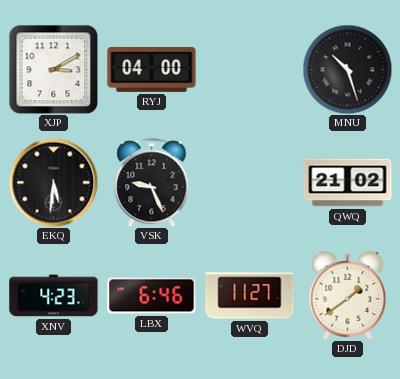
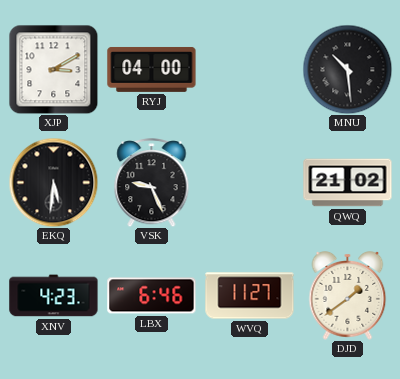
MNU: 10:27 -> 10:29
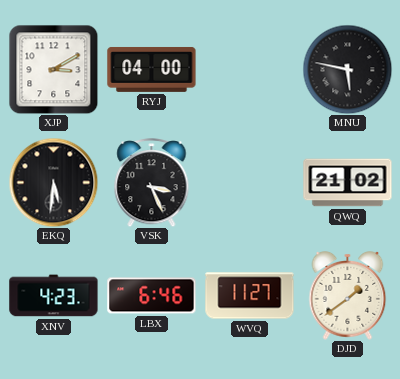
MNU: 10:29 -> 5:47
VSK: 9:26 -> 3:26
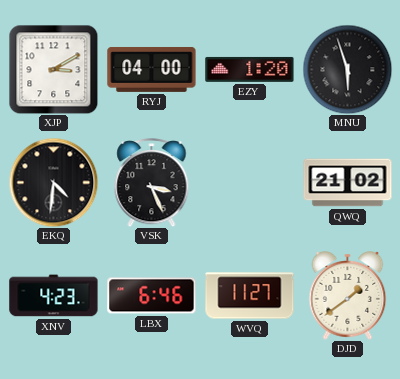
EZY: none -> 1:20
MNU: 5:47 -> 5:57
EKQ: 5:31 -> 4:31
